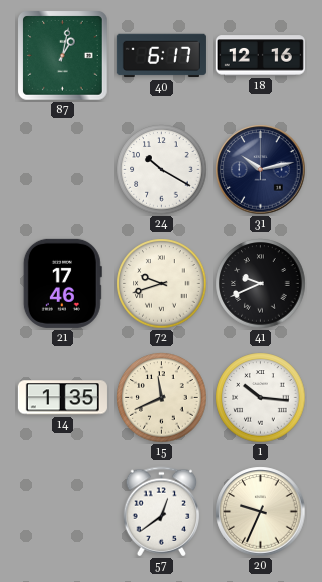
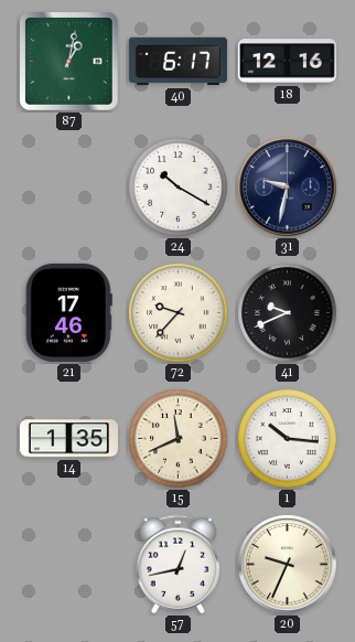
31: 10:13 -> 9:32
72: 9:42 -> 9:37
57: 12:39 -> 12:43
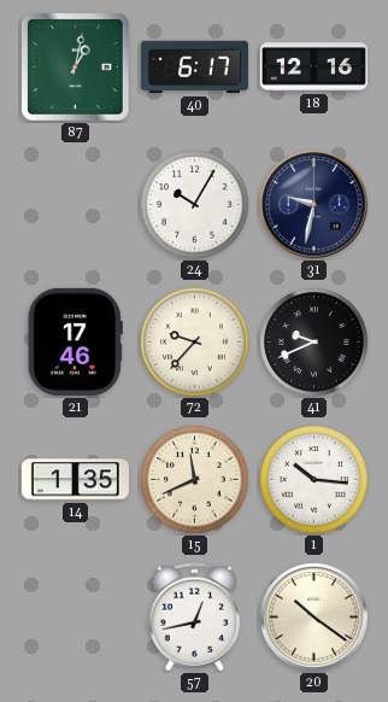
24: 10:20 -> 10:05
20: 9:34 -> 10:21
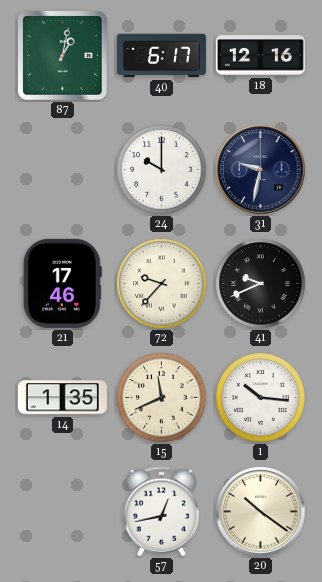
24: 10:05 -> 10:00
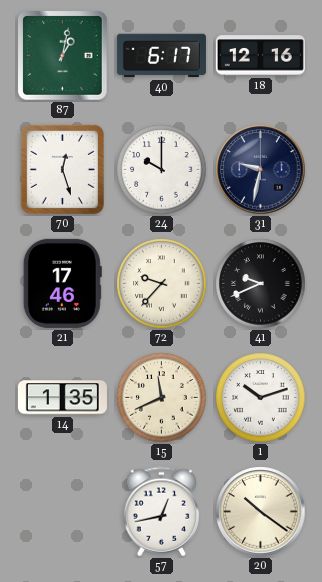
70: none -> 12:27
1: 10:16 -> 10:12
